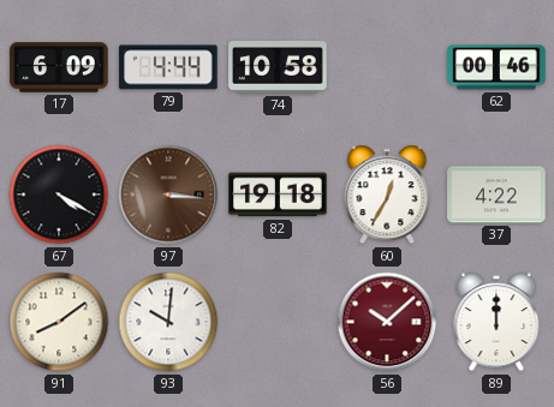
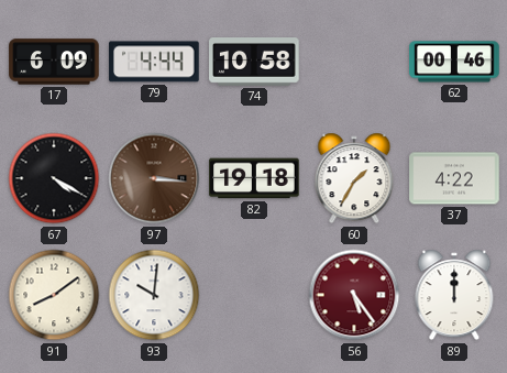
60: 12:35 -> 1:35
56: 10:08 -> 5:24
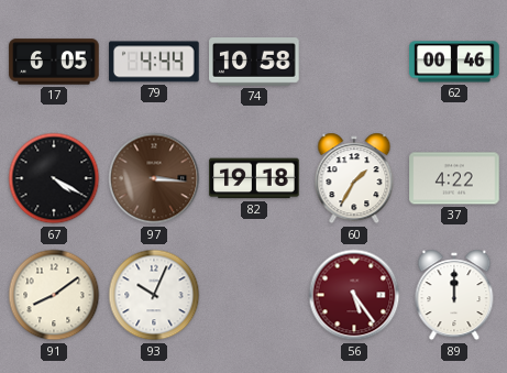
17: 6:09 -> 6:05
93: 10:01 -> 10:04
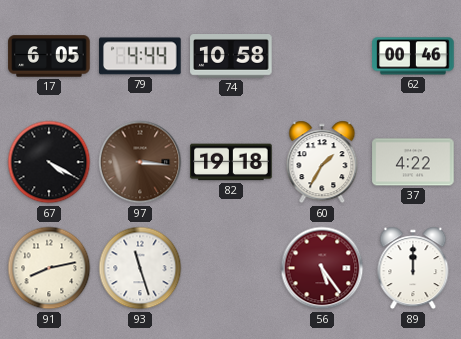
91: 8:09 -> 8:13
93: 10:04 -> 11:27
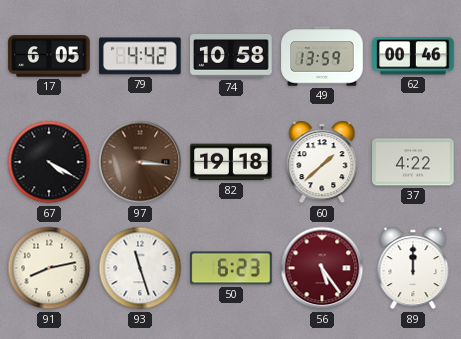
79: 4:44 -> 4:42
49: none -> 13:59
60: 1:35 -> 1:38
50: none -> 6:23
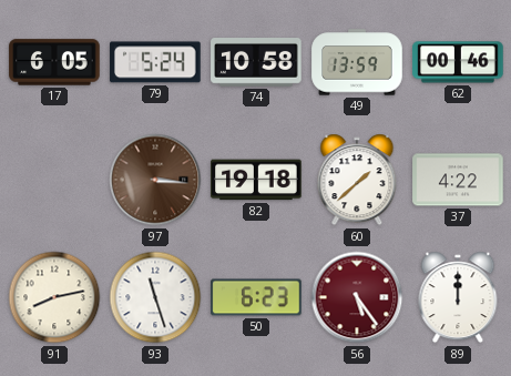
79: 4:42 -> 5:24
67: 4:20 -> none
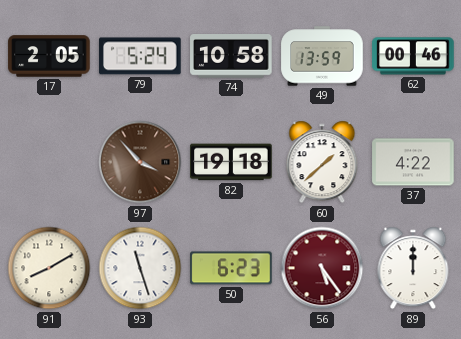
17: 6:05 -> 2:05
97: 3:16 -> 3:53
91: 8:13 -> 8:10
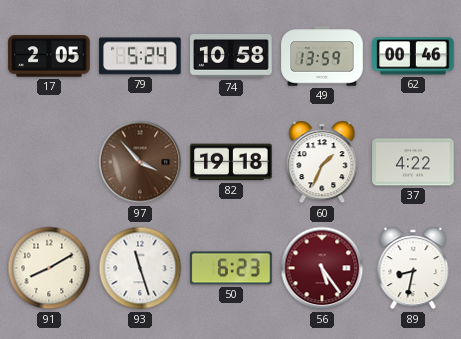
60: 1:38 -> 1:34
89: 12:00 -> 8:32
